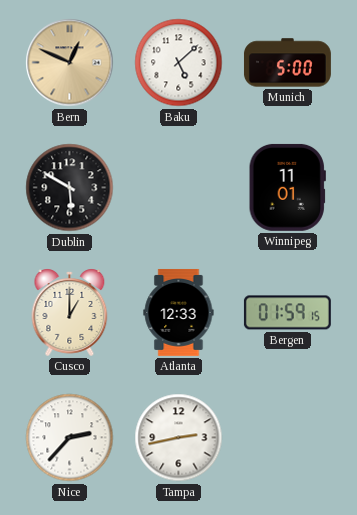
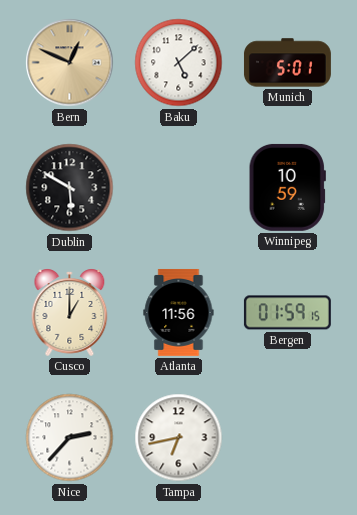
Munich: 5:00 -> 5:01
Winnipeg: 11:01 -> 10:59
Atlanta: 12:33 -> 11:56
Tampa: 2:43 -> 6:43
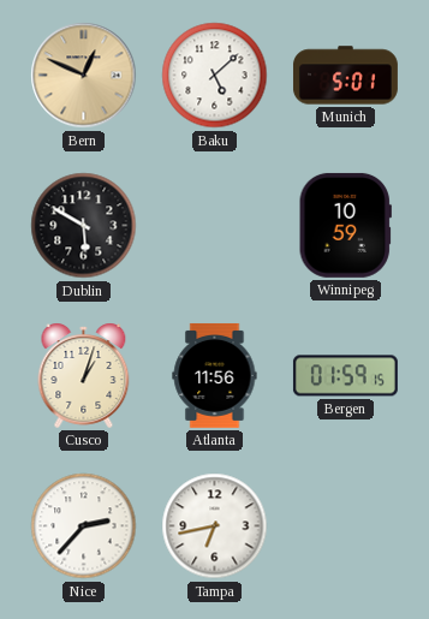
Cusco: 1:00 -> 1:03
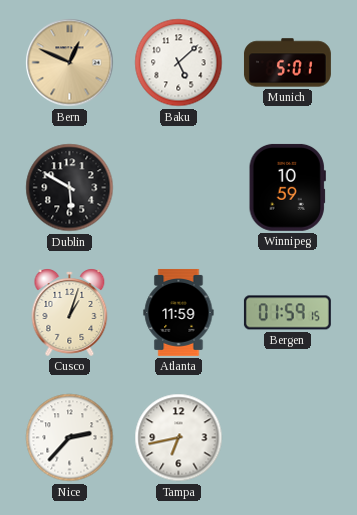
Atlanta: 11:56 -> 11:59
